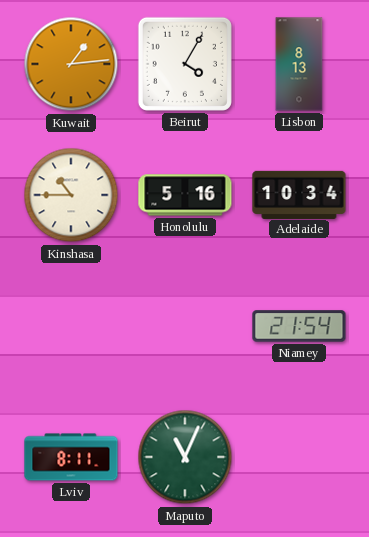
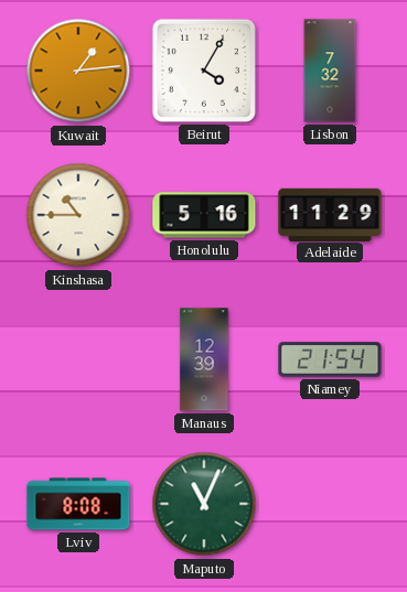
Lisbon: 8:13 -> 7:32
Adelaide: 10:34 -> 11:29
Manaus: none -> 12:39
Lviv: 8:11 -> 8:08
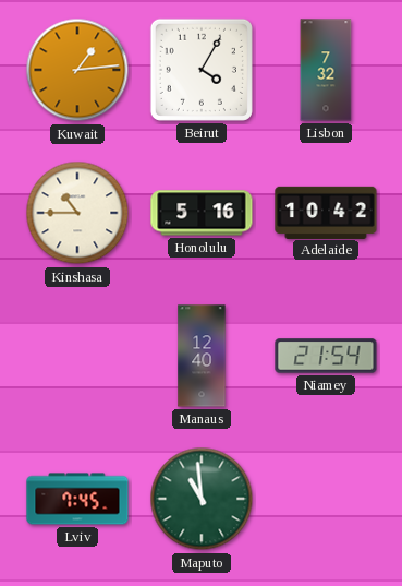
Adelaide: 11:29 -> 10:42
Manaus: 12:39 -> 12:40
Lviv: 8:08 -> 7:45
Maputo: 11:04 -> 10:59
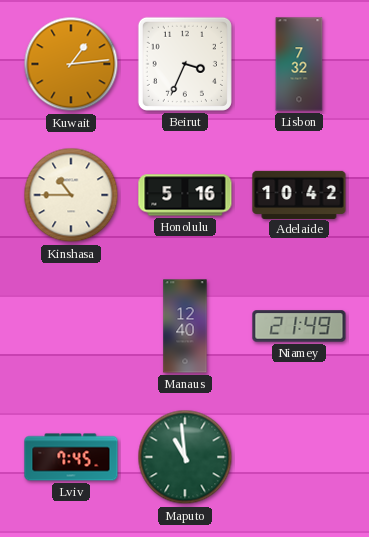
Beirut: 4:05 -> 3:34
Niamey: 21:54 -> 21:49
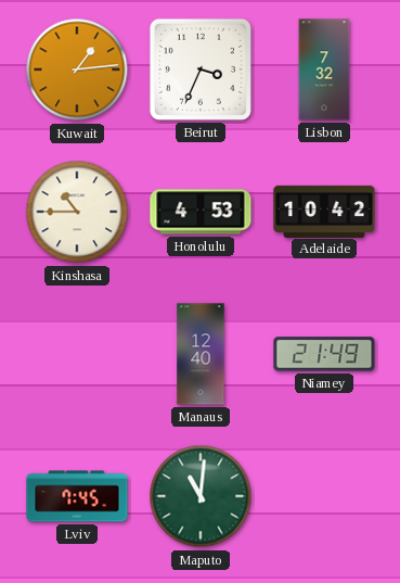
Honolulu: 5:16 -> 4:53
Maputo: 10:59 -> 11:01
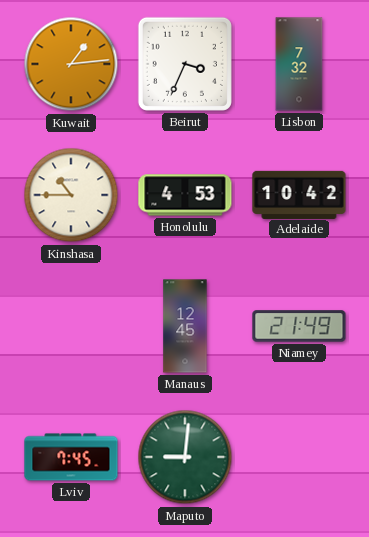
Manaus: 12:40 -> 12:45
Maputo: 11:01 -> 9:01
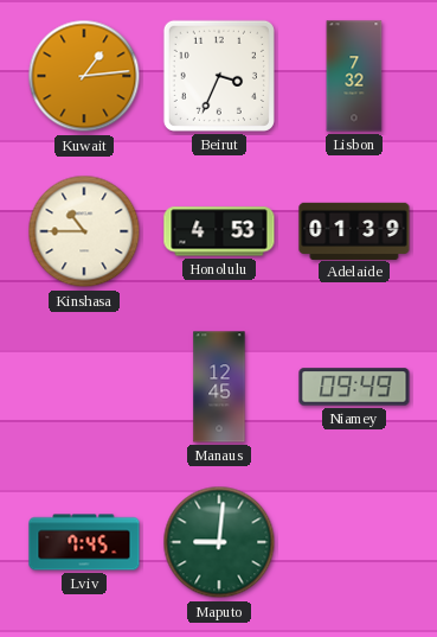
Adelaide: 10:42 -> 01:39
Niamey: 21:49 -> 09:49
